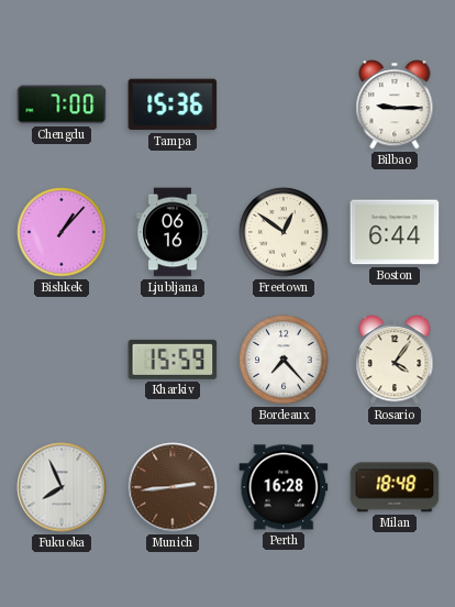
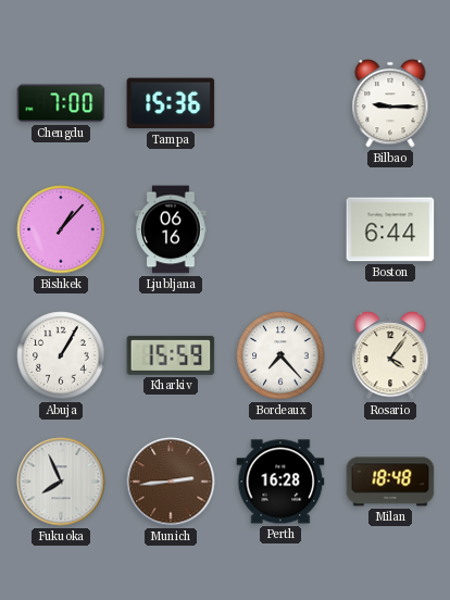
Freetown: 12:51 -> none
Abuja: none -> 1:05
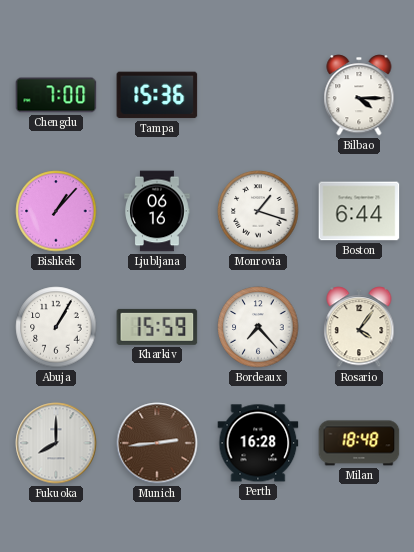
Bilbao: 9:15 -> 4:15
Monrovia: none -> 1:18
Fukuoka: 7:56 -> 8:00
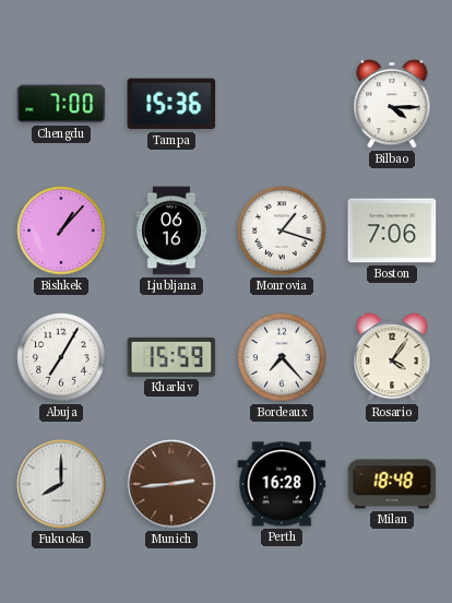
Boston: 6:44 -> 7:06
Abuja: 1:05 -> 7:05
